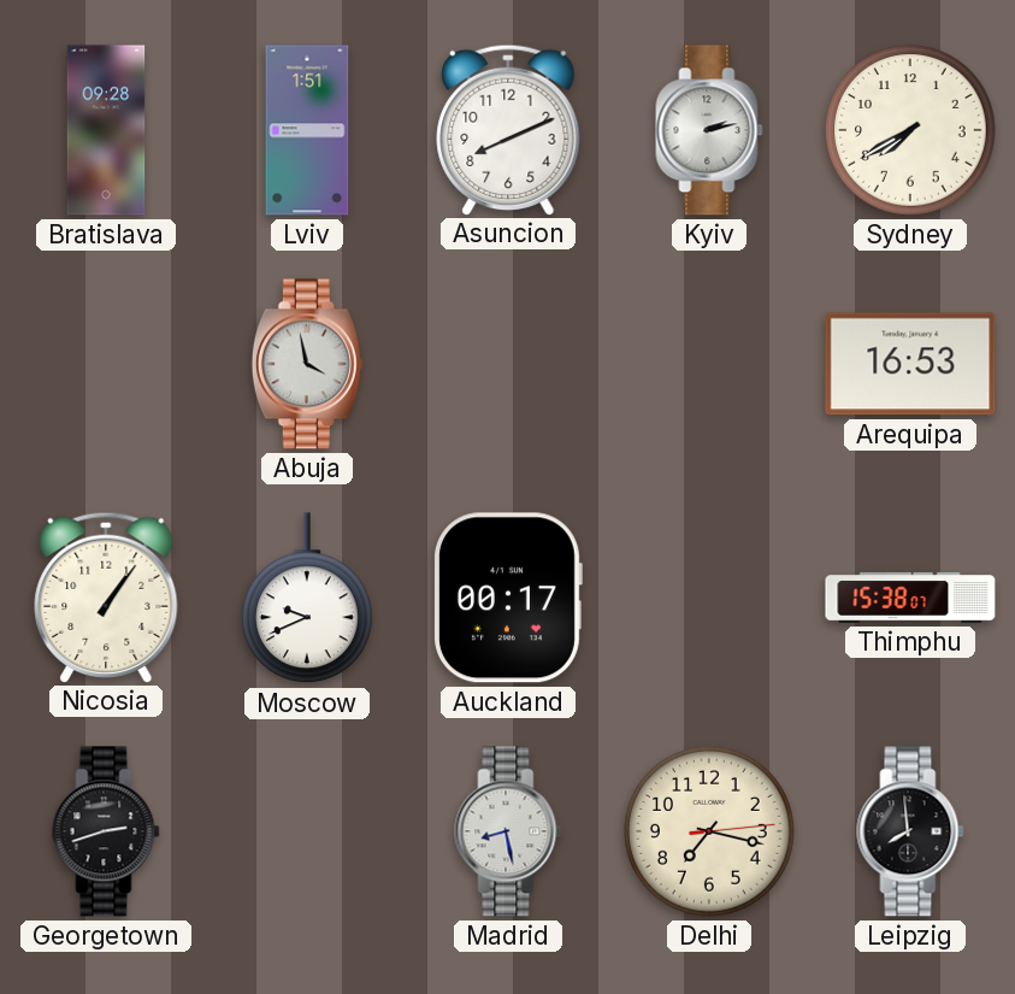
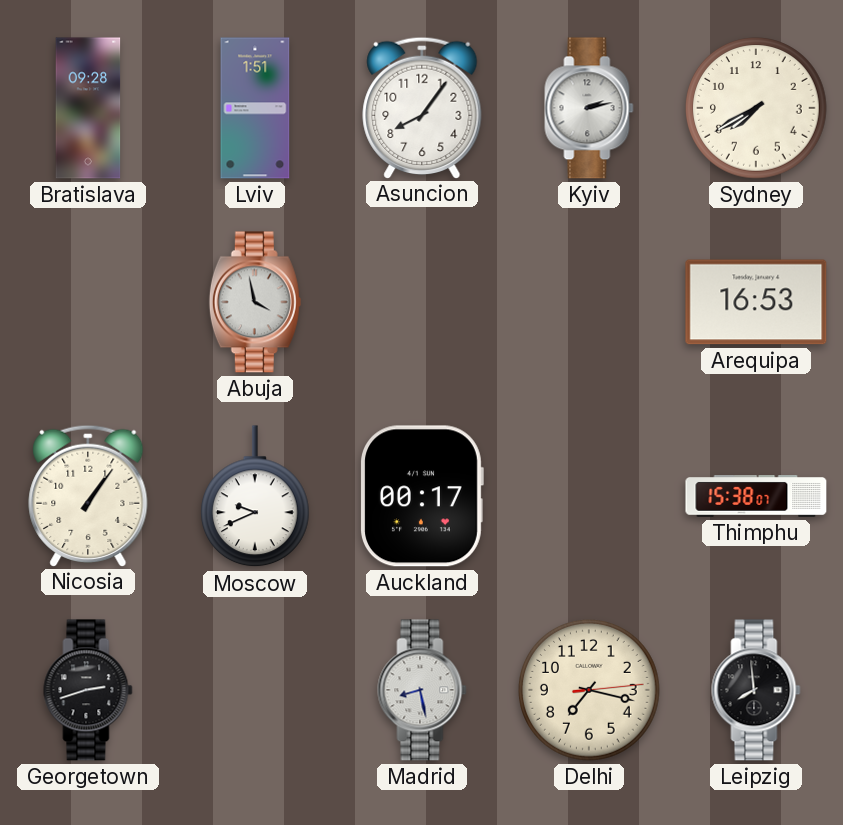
Asuncion: 8:11 -> 8:06
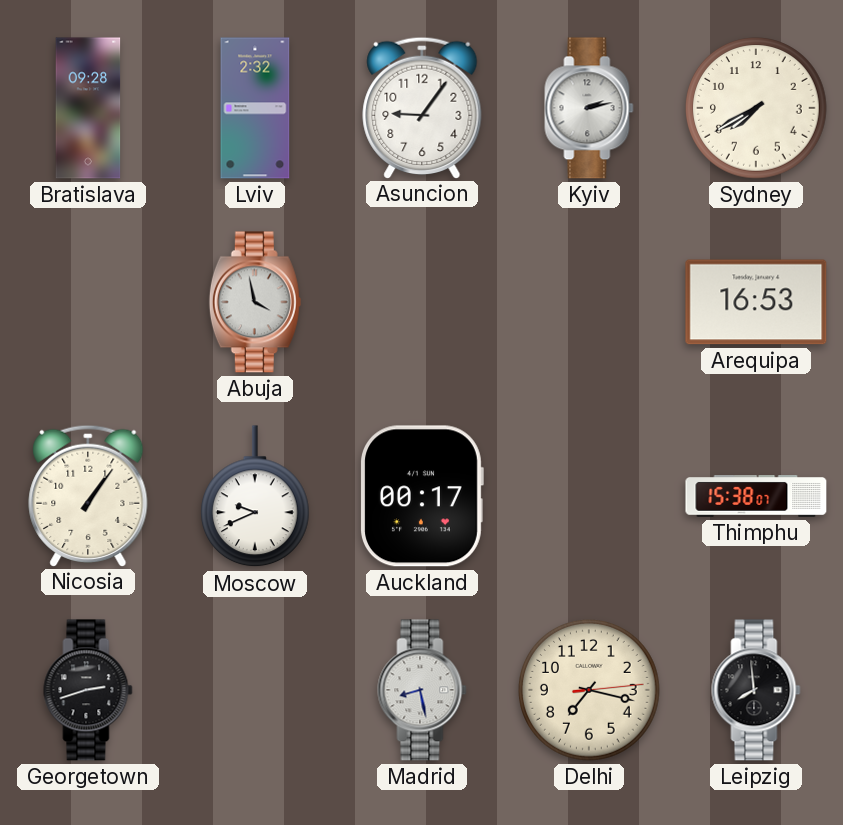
Lviv: 1:51 -> 2:32
Asuncion: 8:06 -> 9:06
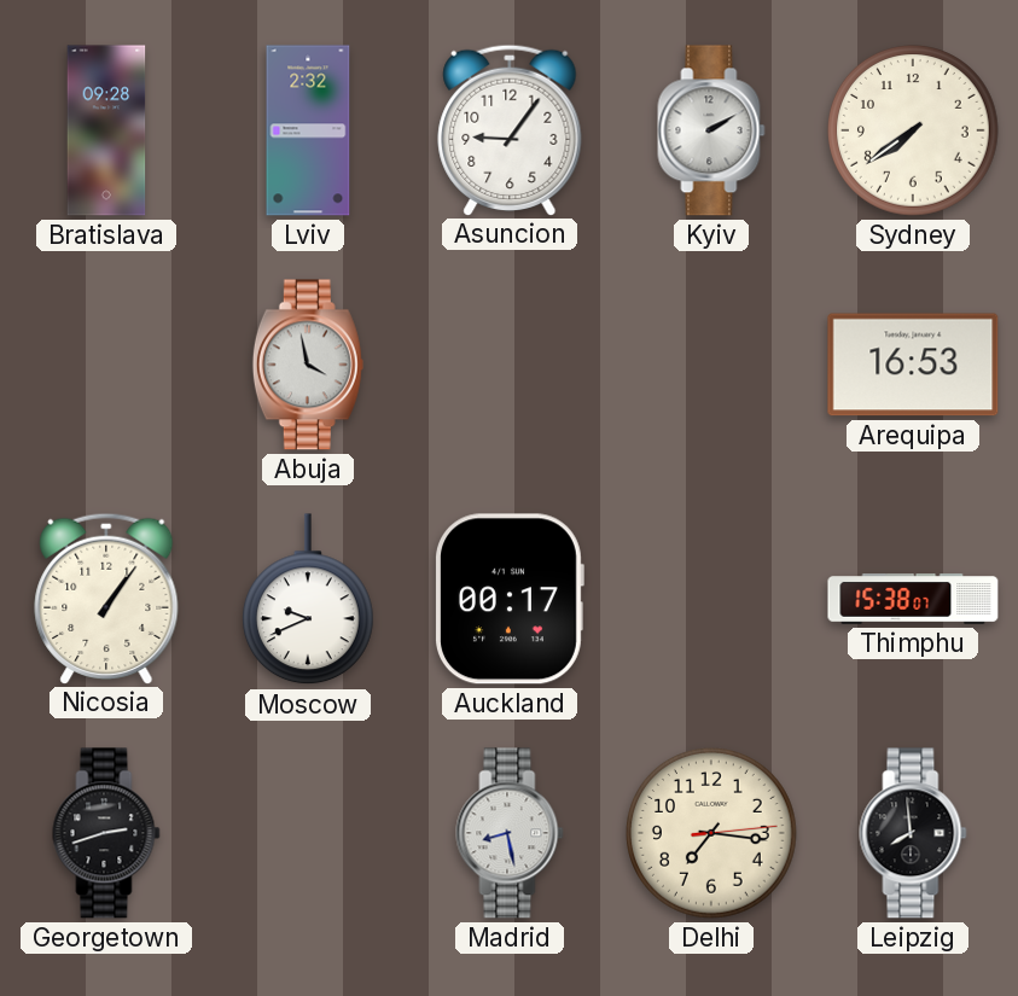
Kyiv: 2:13 -> 2:10
Sydney: 7:40 -> 7:39
Delhi: 7:17 -> 7:16
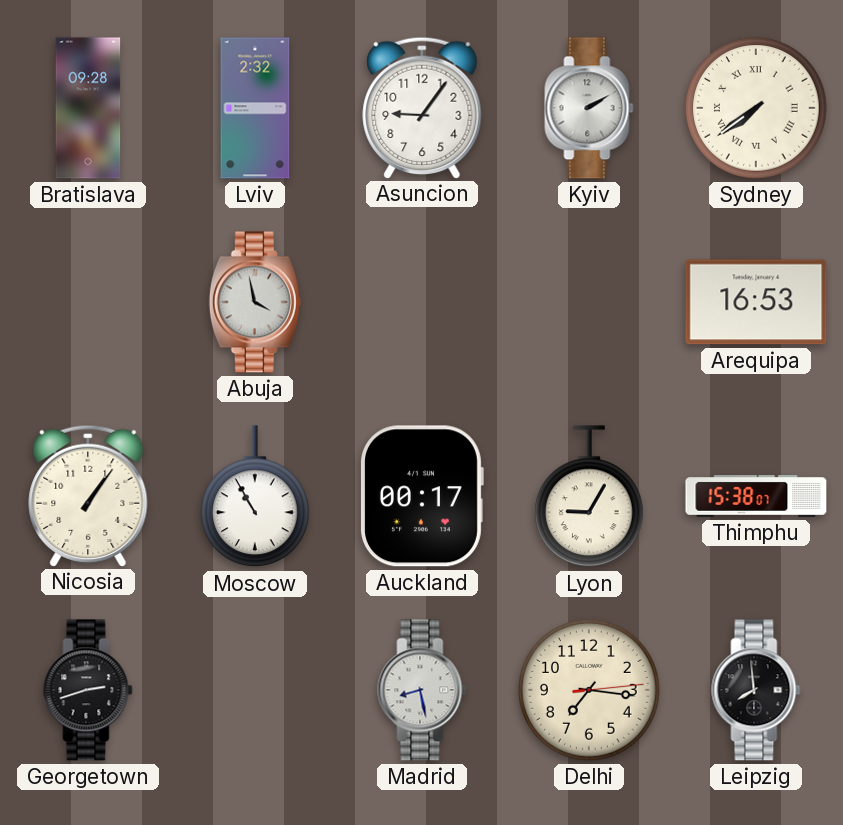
Sydney numerals: Arabic -> Roman
Moscow: 9:41 -> 10:55
Lyon: none -> 9:05
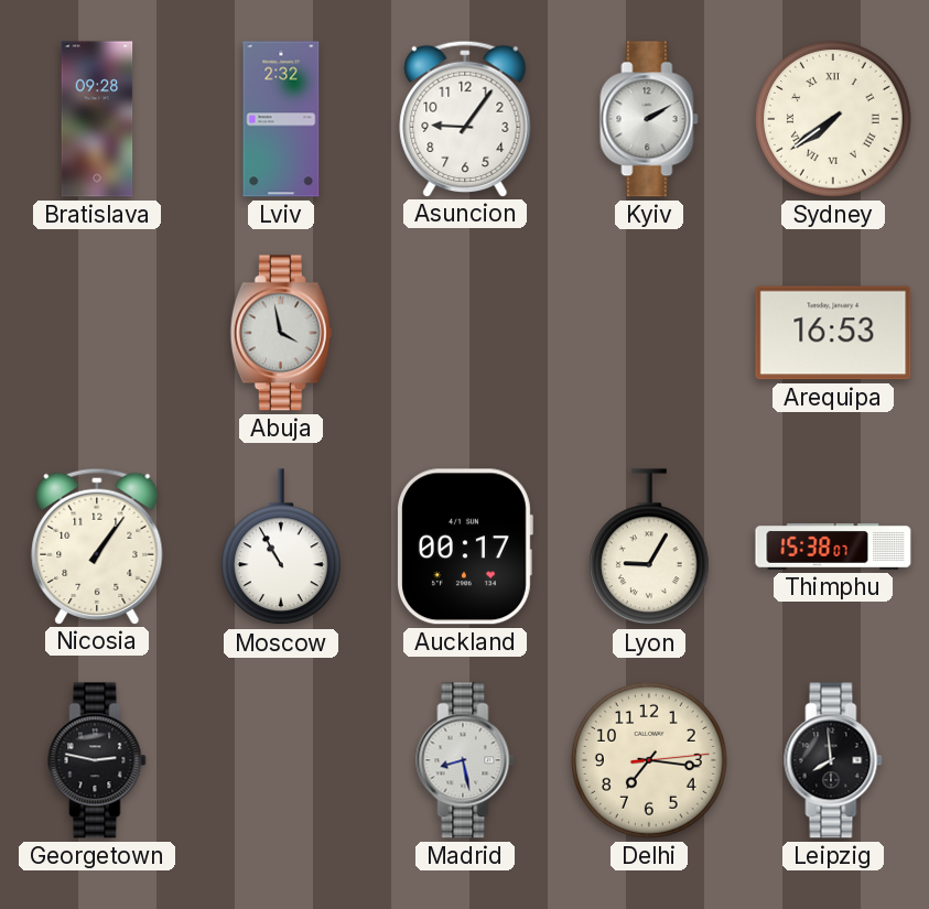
Georgetown: 2:42 -> 2:47
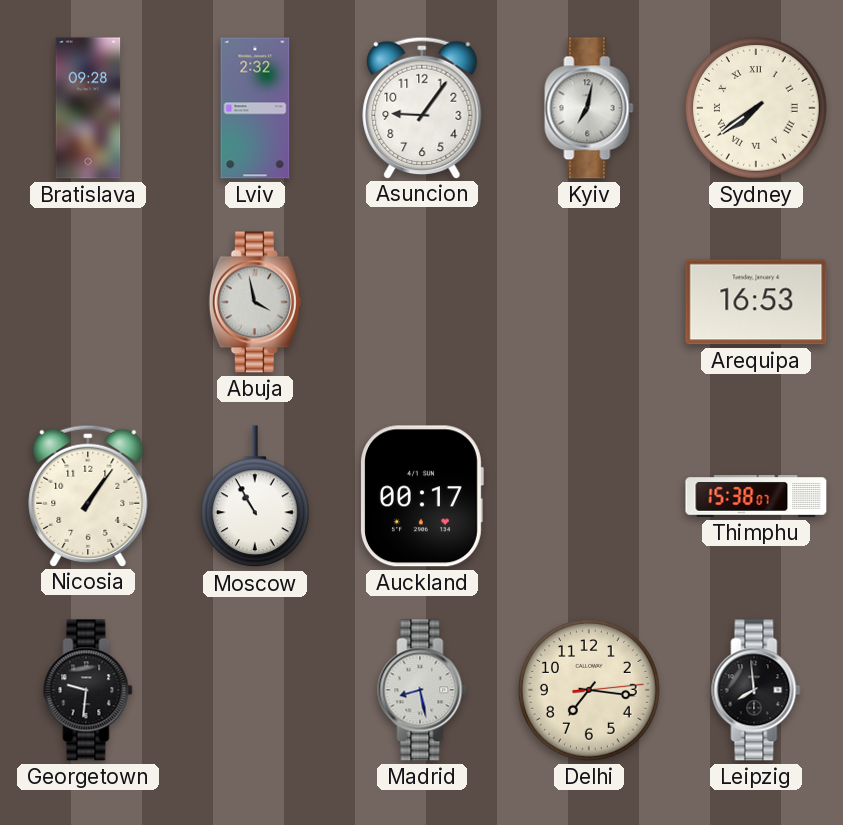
Kyiv: 2:10 -> 7:02
Lyon: 9:05 -> none
Georgetown: 2:47 -> 9:31
